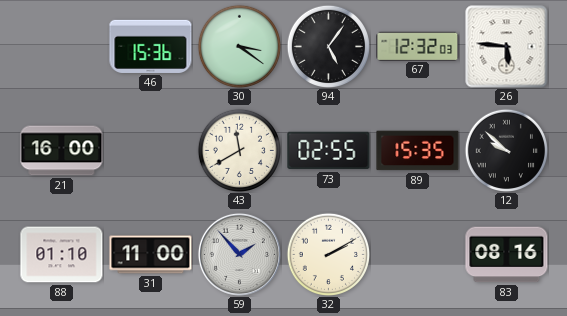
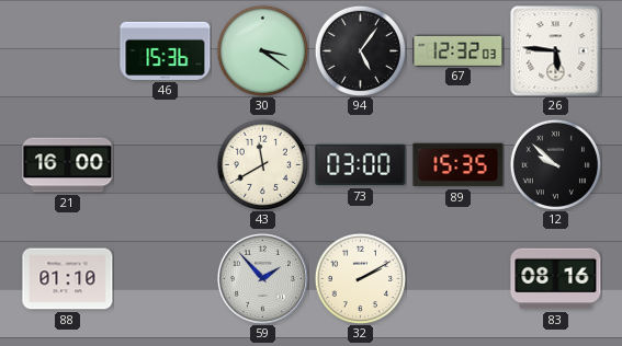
73: 02:55 -> 03:00
31: 11:00 -> none
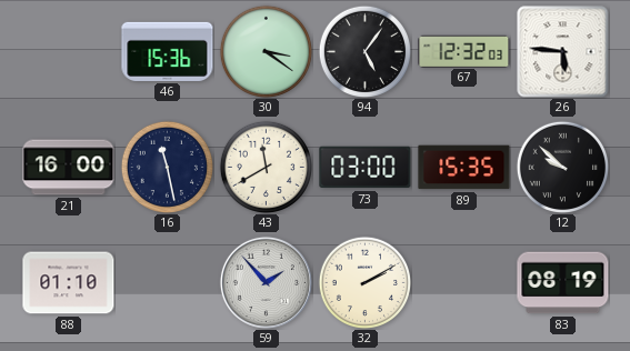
16: none -> 11:28
83: 08:16 -> 08:19
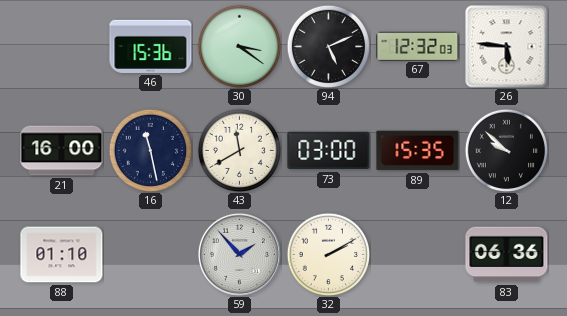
94: 5:06 -> 5:11
83: 08:19 -> 06:36
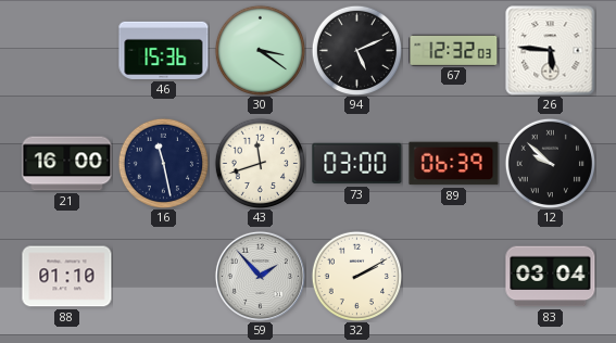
43: 11:40 -> 11:42
89: 15:35 -> 06:39
83: 06:36 -> 03:04
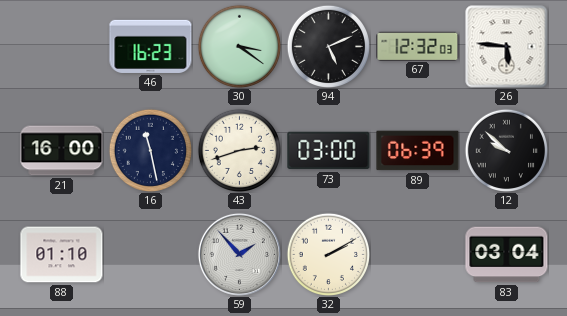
46: 15:36 -> 16:23
43: 11:42 -> 2:42
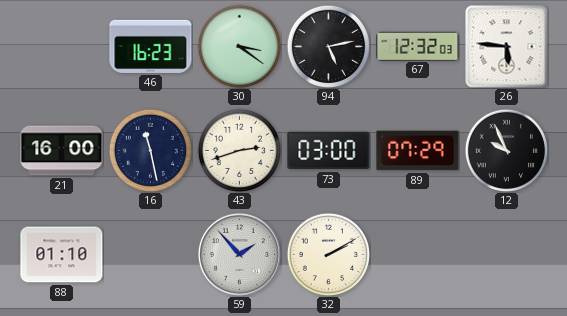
94: 5:11 -> 5:13
89: 06:39 -> 07:29
12: 9:52 -> 9:56
83: 03:04 -> none
